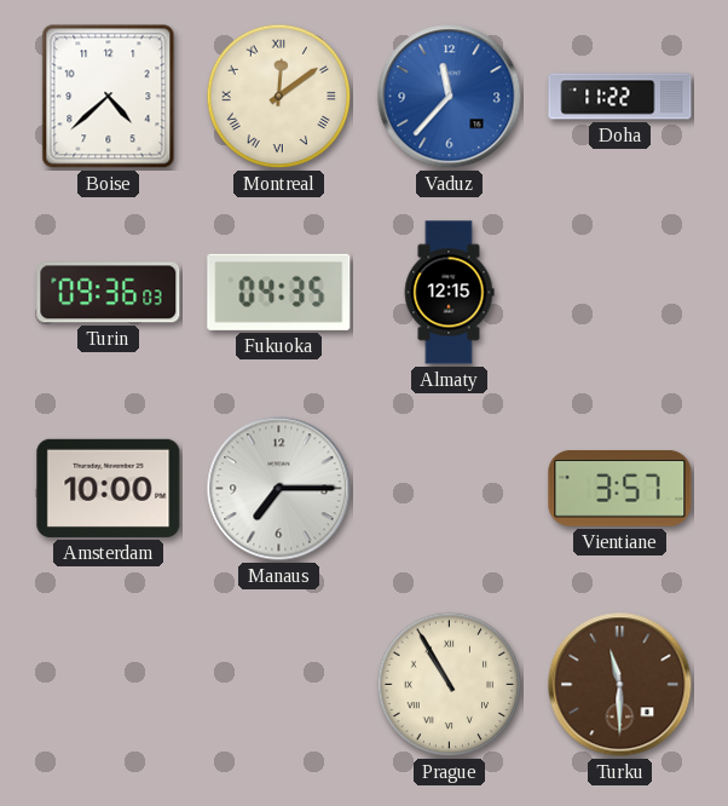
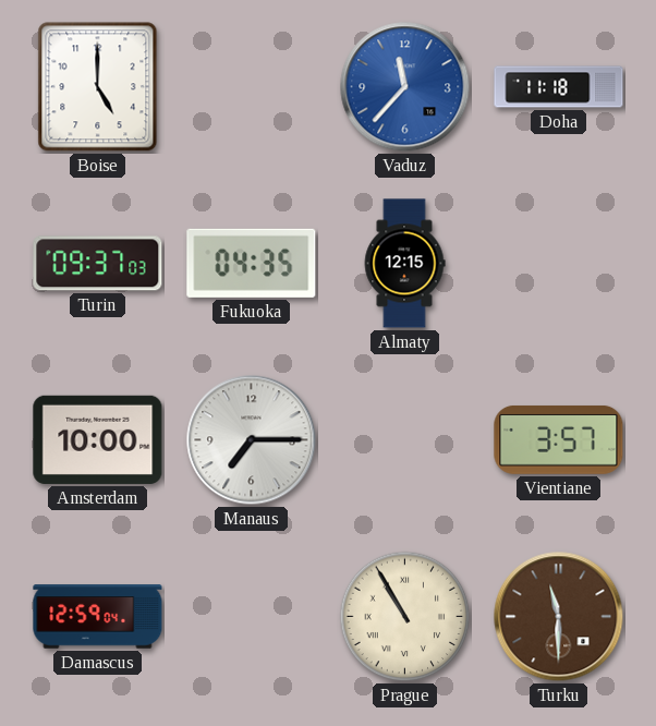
Boise: 4:38 -> 5:00
Montreal: 12:09 -> none
Doha: 11:22 -> 11:18
Turin: 09:36 -> 09:37
Damascus: none -> 12:59
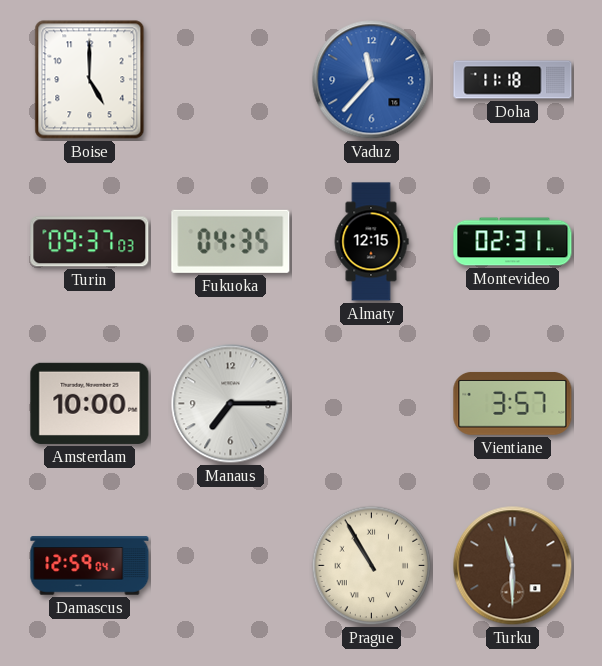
Montevideo: none -> 02:31
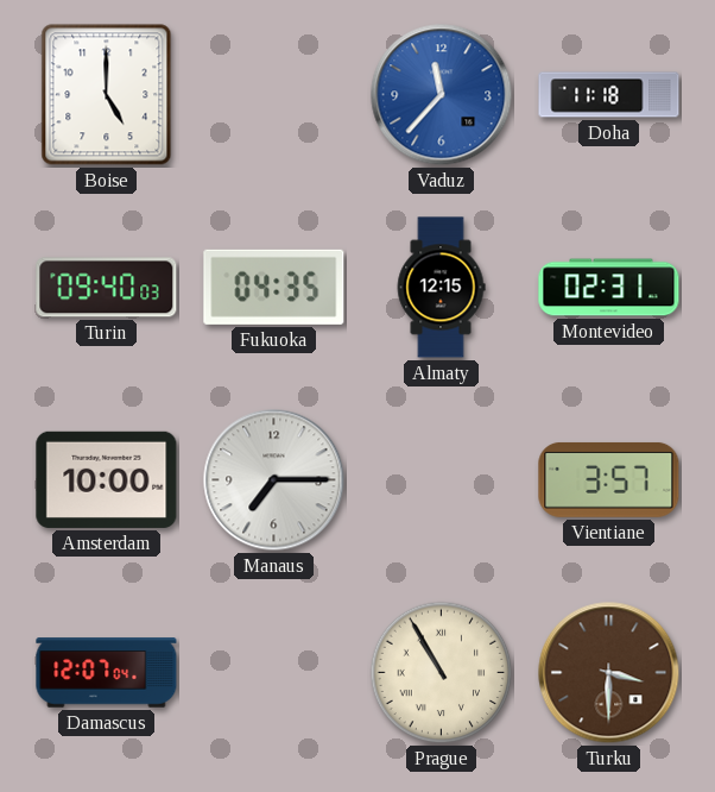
Turin: 09:37 -> 09:40
Damascus: 12:59 -> 12:07
Turku: 11:30 -> 3:30
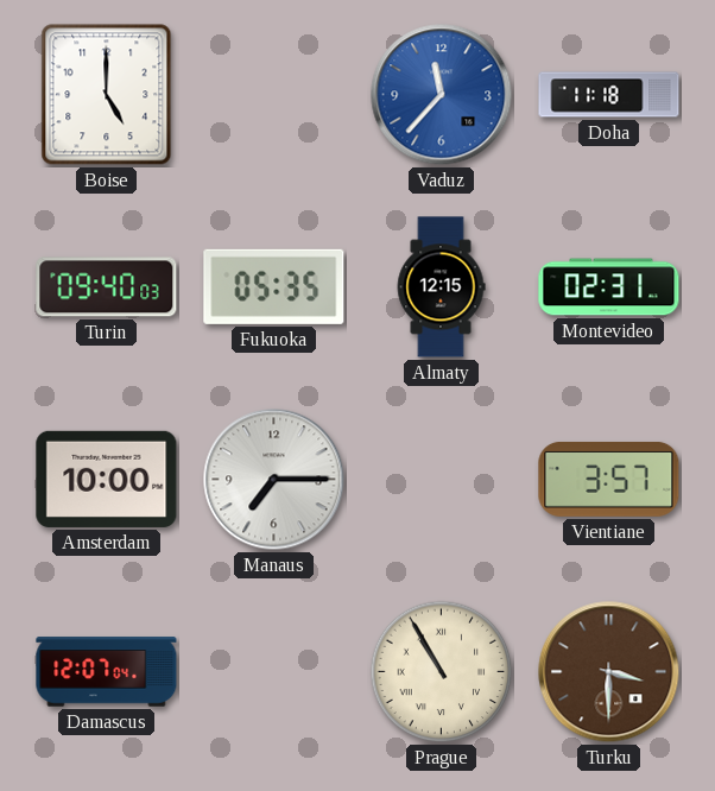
Fukuoka: 04:35 -> 05:35
